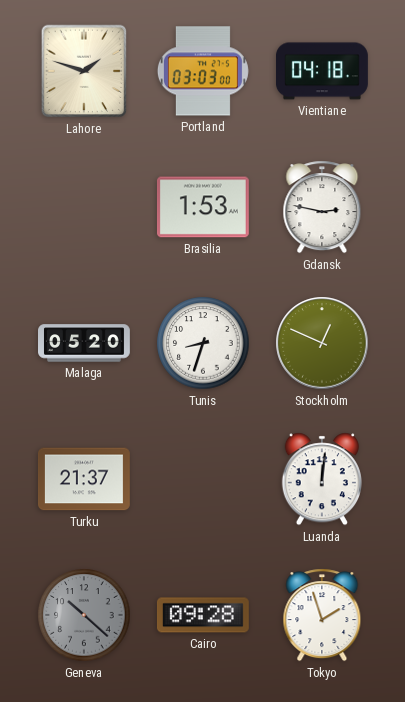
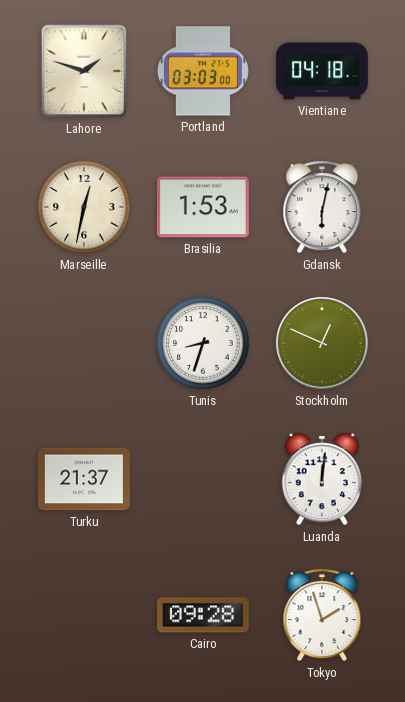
Marseille: none -> 12:32
Gdansk: 2:47 -> 6:02
Malaga: 05:20 -> none
Geneva: 10:22 -> none
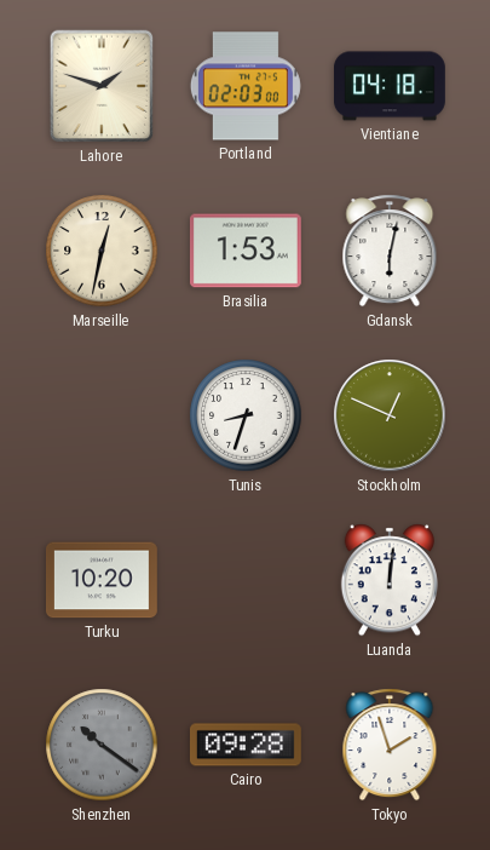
Portland: 03:03 -> 02:03
Turku: 21:37 -> 10:20
Shenzhen: none -> 10:21
